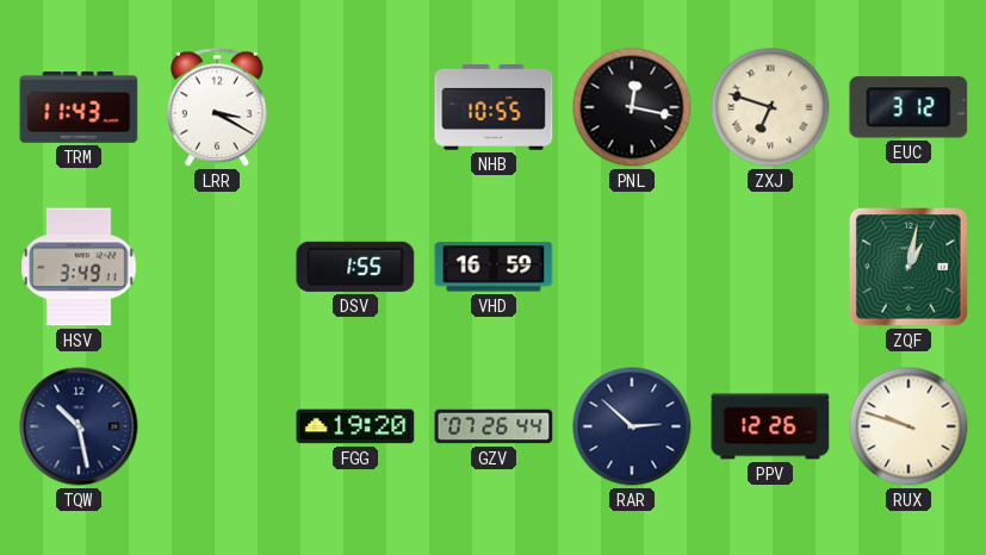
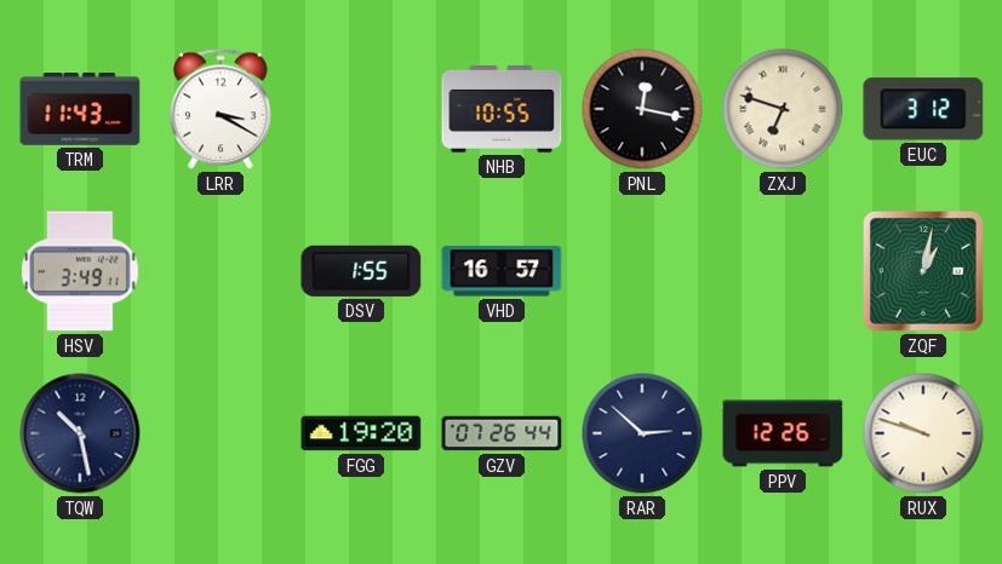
VHD: 16:59 -> 16:57
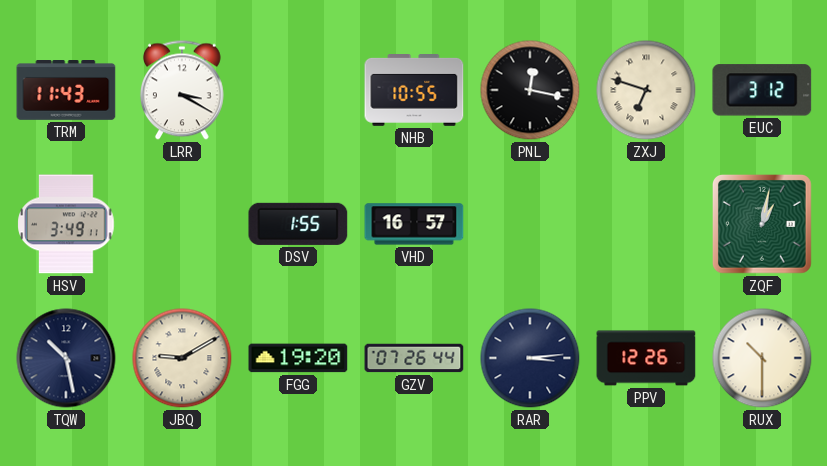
JBQ: none -> 9:10
RAR: 2:52 -> 3:14
RUX: 9:48 -> 10:30
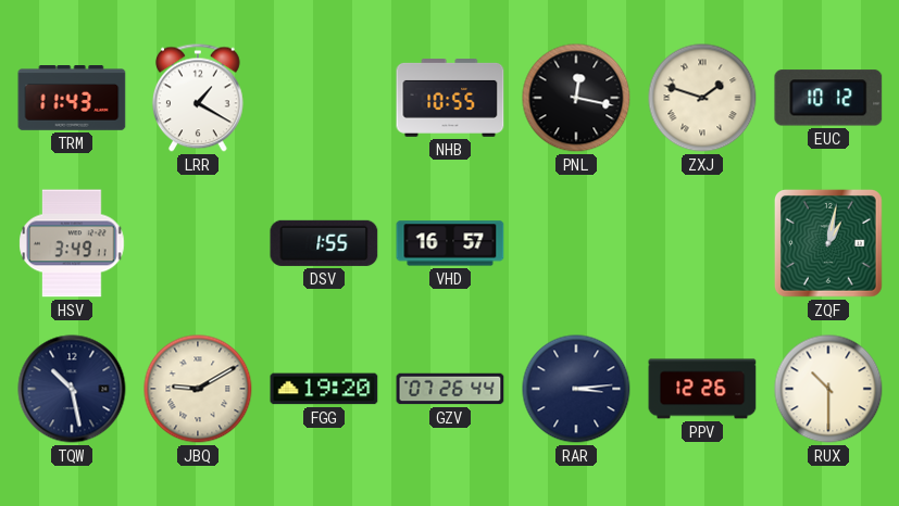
LRR: 3:20 -> 1:20
ZXJ: 6:48 -> 1:48
EUC: 3:12 -> 10:12
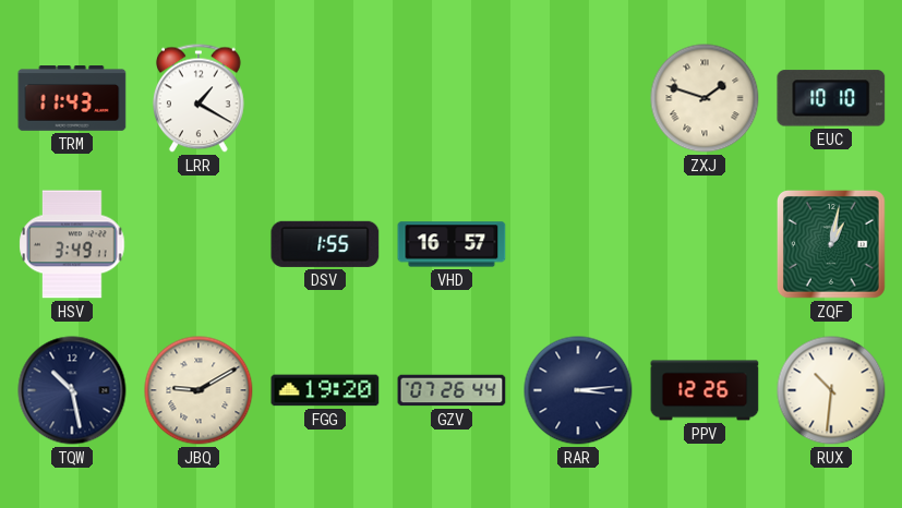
NHB: 10:55 -> none
PNL: 12:17 -> none
EUC: 10:12 -> 10:10
RUX: 10:30 -> 10:31
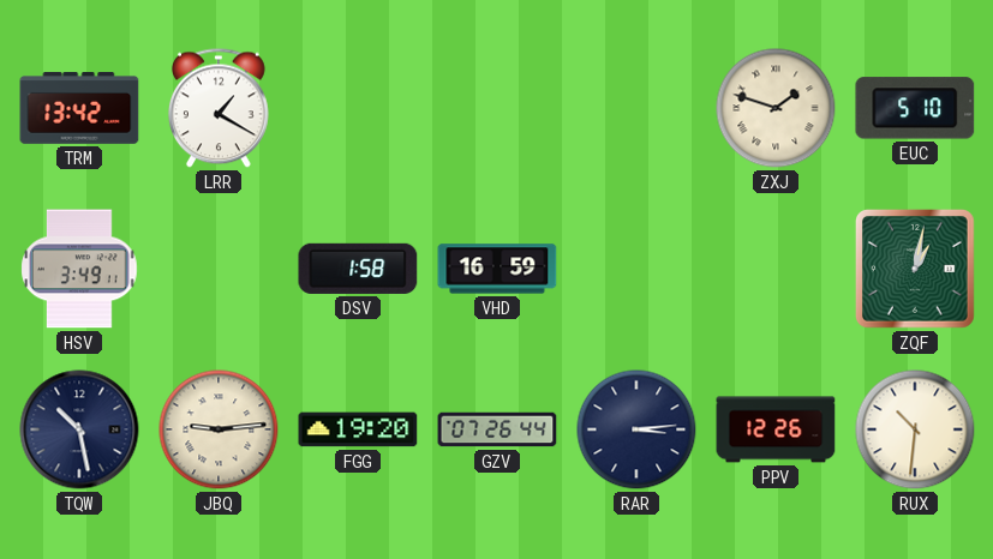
TRM: 11:43 -> 13:42
EUC: 10:10 -> 5:10
DSV: 1:55 -> 1:58
VHD: 16:57 -> 16:59
JBQ: 9:10 -> 9:14
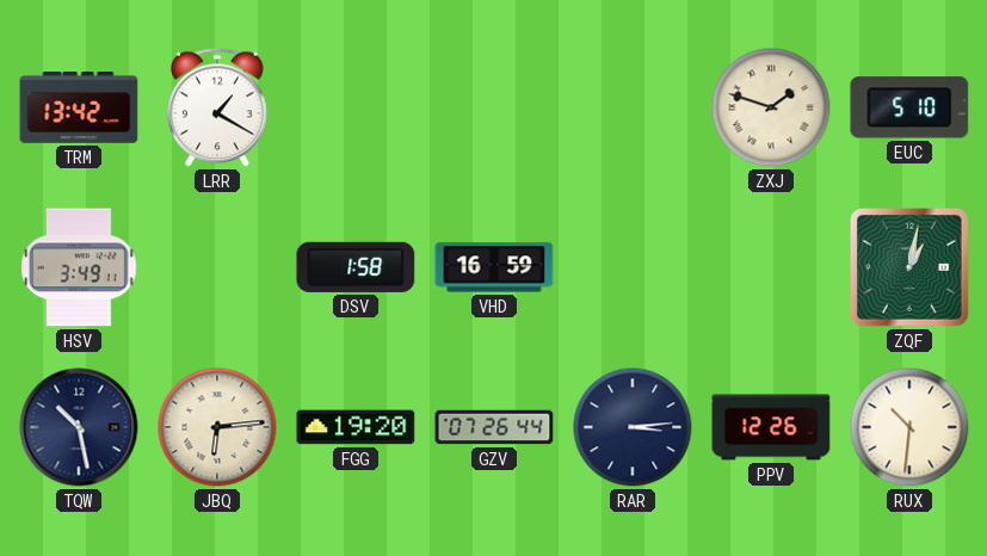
JBQ: 9:14 -> 6:14
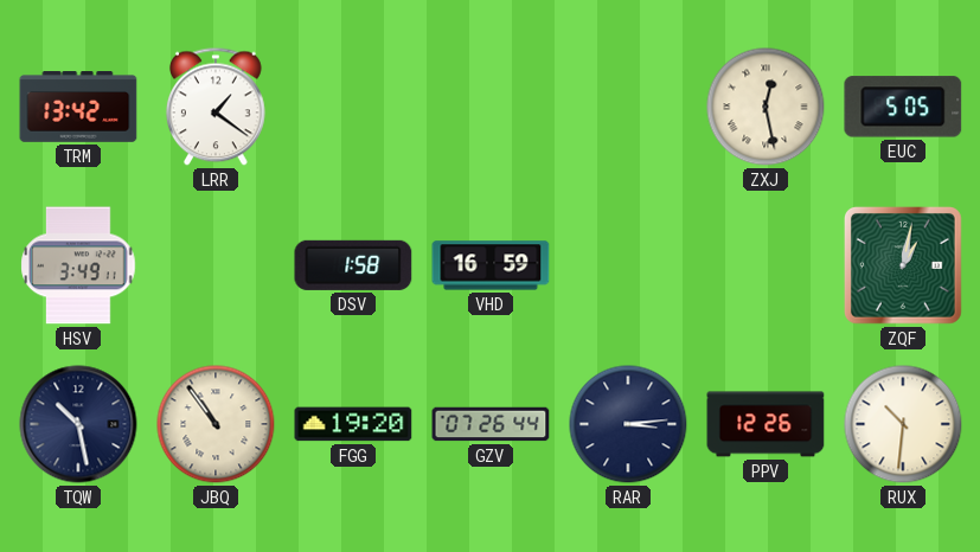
LRR: 1:20 -> 1:21
ZXJ: 1:48 -> 12:28
EUC: 5:10 -> 5:05
JBQ: 6:14 -> 10:54
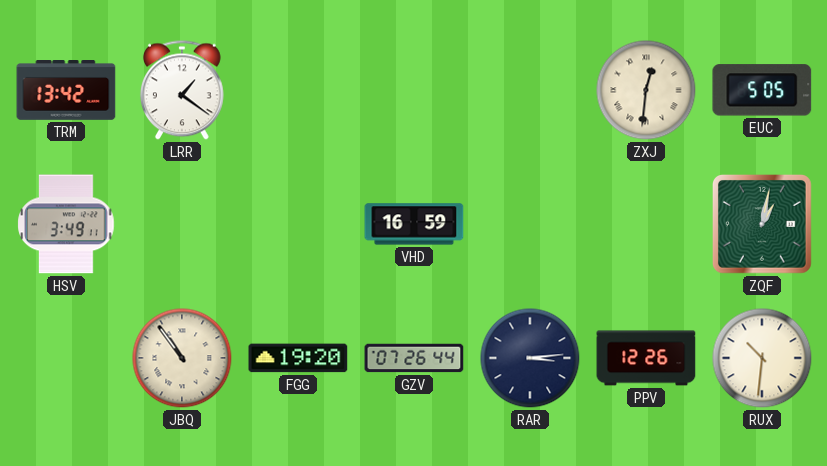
ZXJ: 12:28 -> 12:31
DSV: 1:58 -> none
TQW: 10:28 -> none
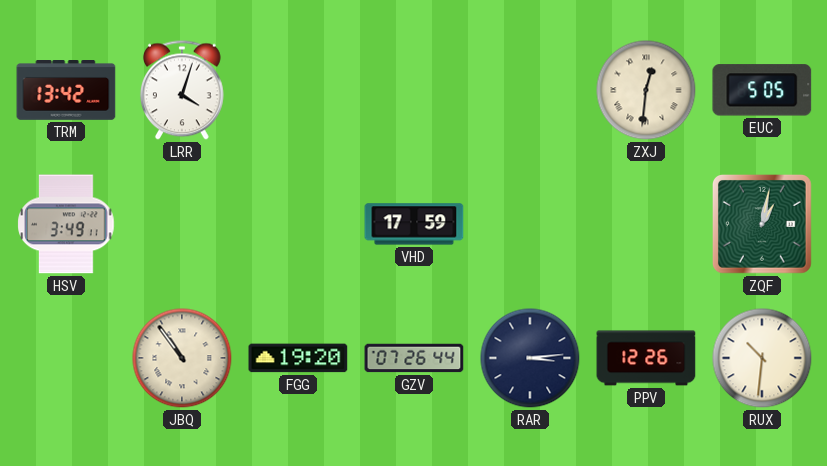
LRR: 1:21 -> 4:03
VHD: 16:59 -> 17:59
